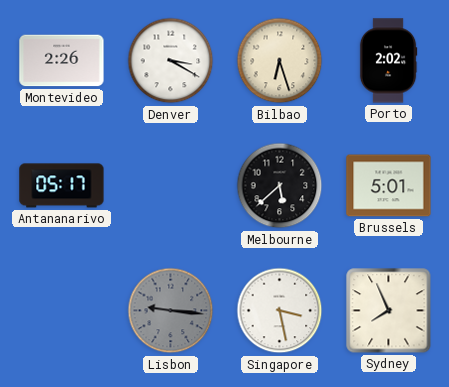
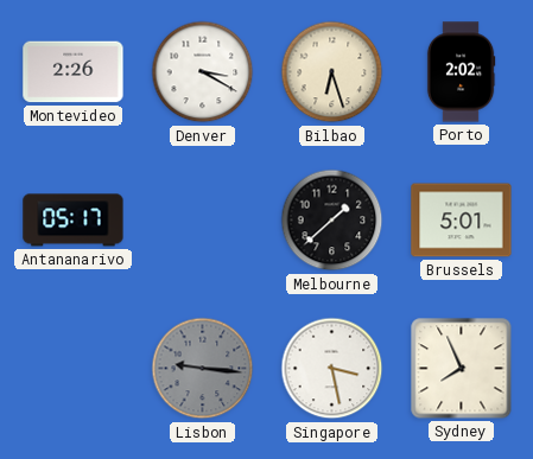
Melbourne: 5:38 -> 1:38
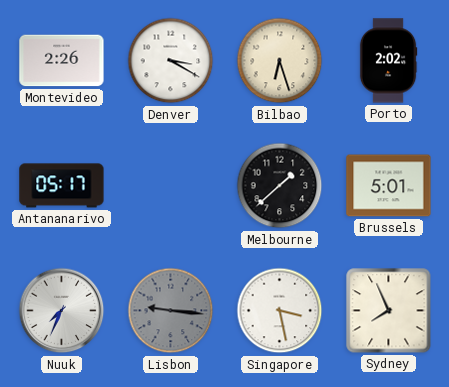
Nuuk: none -> 7:34
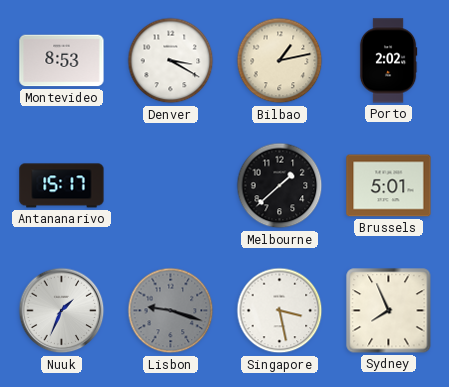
Montevideo: 2:26 -> 8:53
Bilbao: 6:27 -> 1:13
Antananarivo: 05:17 -> 15:17
Nuuk: 7:34 -> 1:34
Lisbon: 9:16 -> 9:18
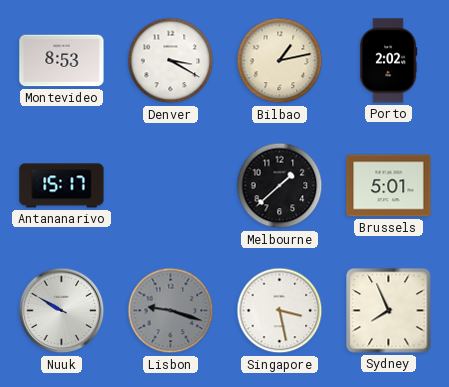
Nuuk: 1:34 -> 9:50
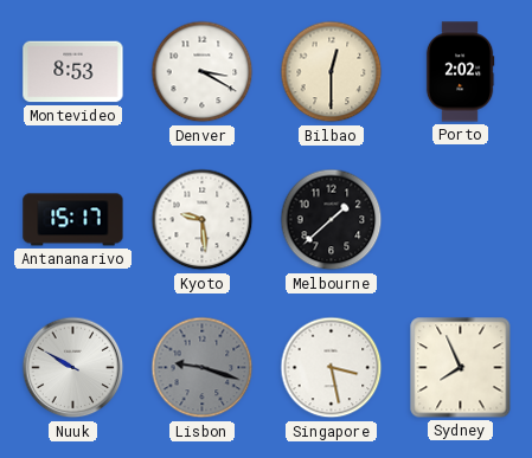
Bilbao: 1:13 -> 12:30
Kyoto: none -> 9:29
Brussels: 5:01 -> none
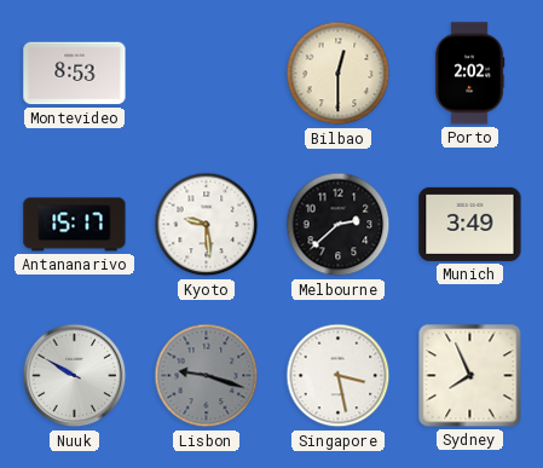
Denver: 3:20 -> none
Melbourne: 1:38 -> 2:38
Munich: none -> 3:49
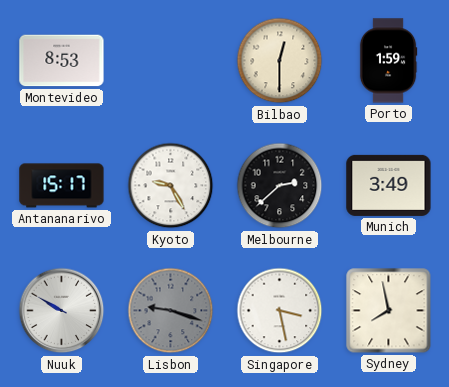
Porto: 2:02 -> 1:59
Kyoto: 9:29 -> 9:25
Sydney: 7:56 -> 7:58
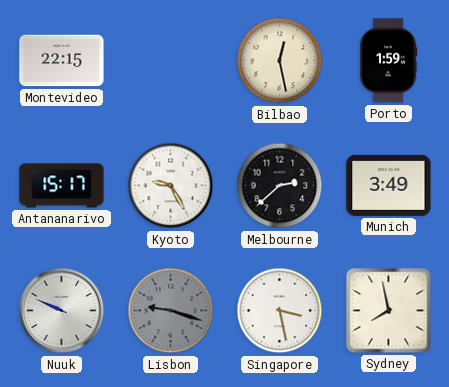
Montevideo: 8:53 -> 22:15
Bilbao: 12:30 -> 12:28
Nuuk: 9:50 -> 9:49
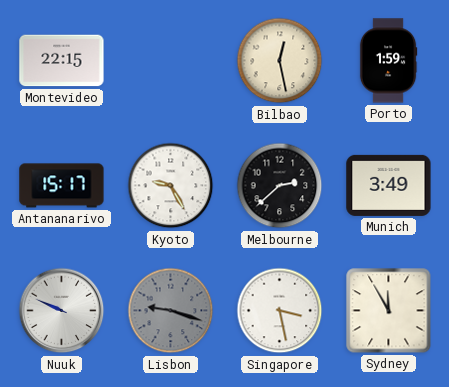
Sydney: 7:58 -> 11:55
